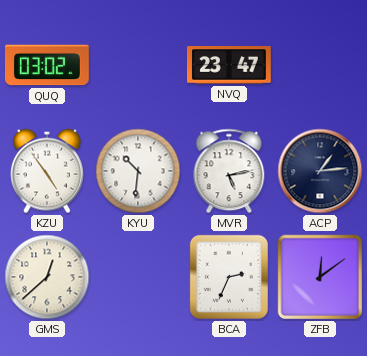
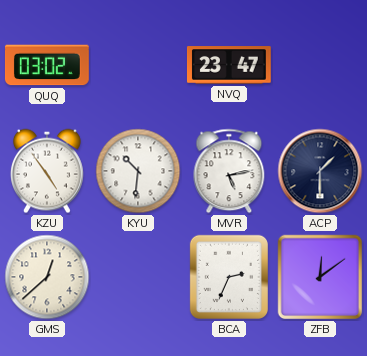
ACP: 1:14 -> 1:30
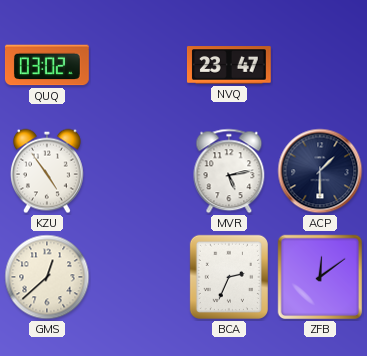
KYU: 10:31 -> none
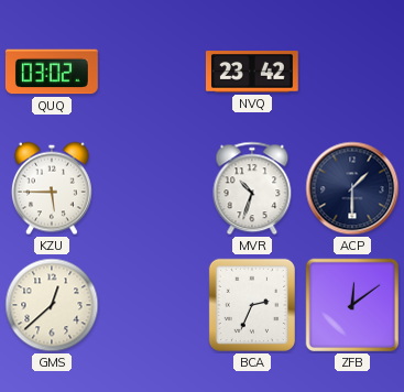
NVQ: 23:47 -> 23:42
KZU: 4:54 -> 5:45
MVR: 5:13 -> 10:33
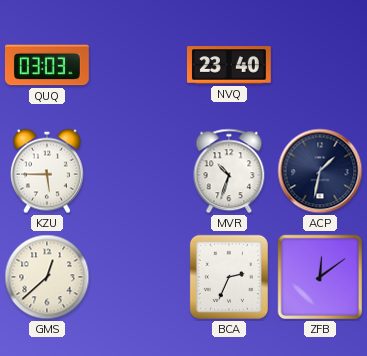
QUQ: 03:02 -> 03:03
NVQ: 23:42 -> 23:40
ACP: 1:30 -> 1:32
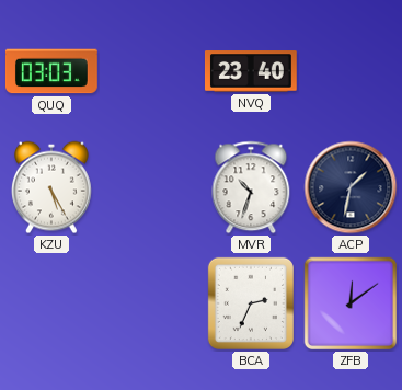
KZU: 5:45 -> 5:25
GMS: 12:38 -> none
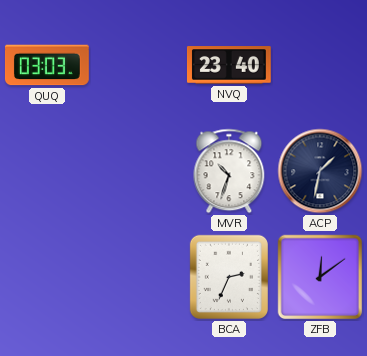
KZU: 5:25 -> none
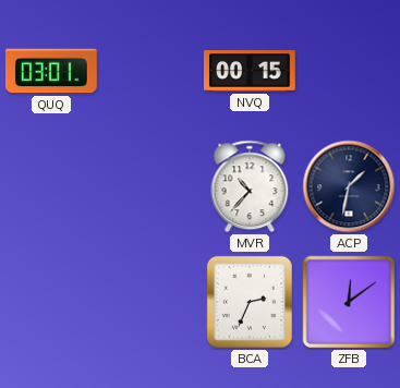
QUQ: 03:03 -> 03:01
NVQ: 23:40 -> 00:15
MVR: 10:33 -> 10:37
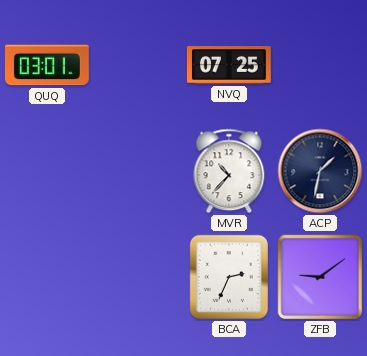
NVQ: 00:15 -> 07:25
ZFB: 12:09 -> 9:09
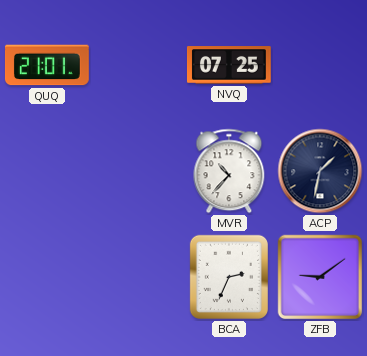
QUQ: 03:01 -> 21:01
